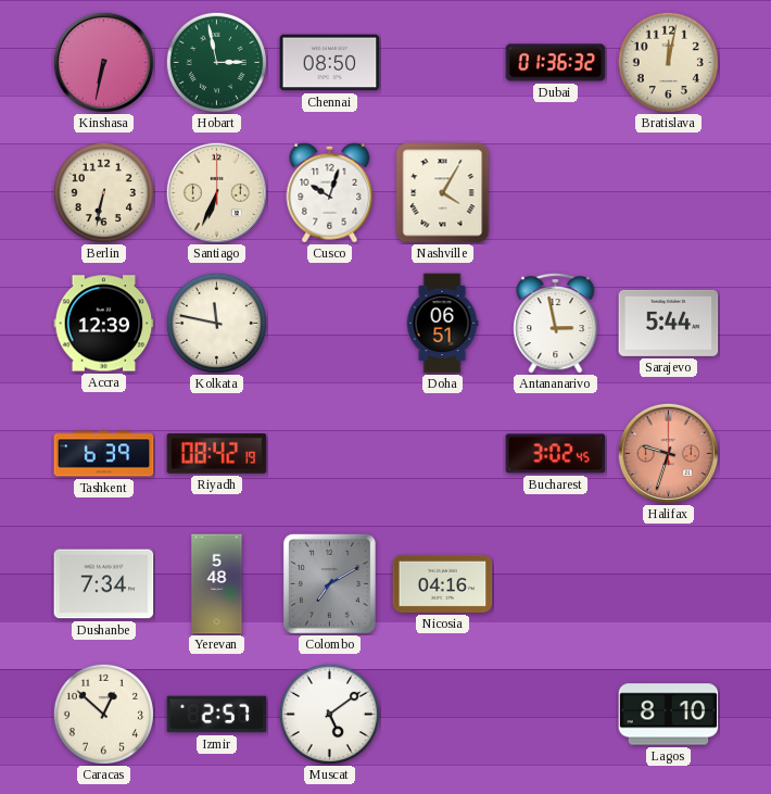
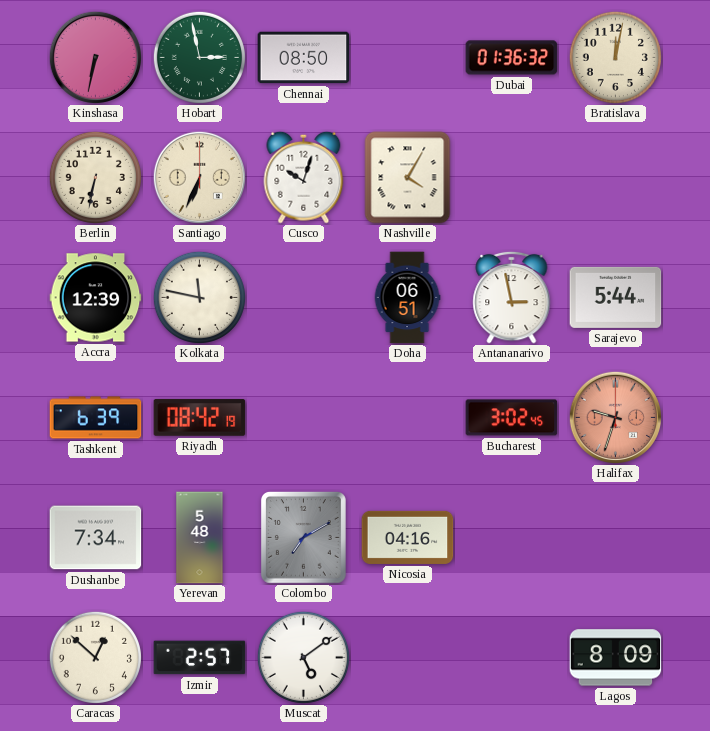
Lagos: 8:10 -> 8:09
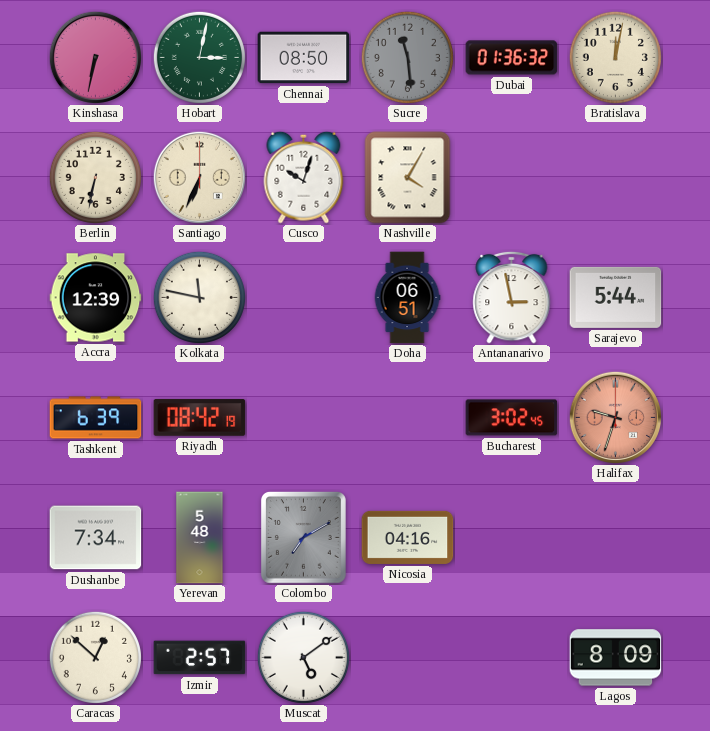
Hobart: 2:58 -> 3:02
Sucre: none -> 11:29
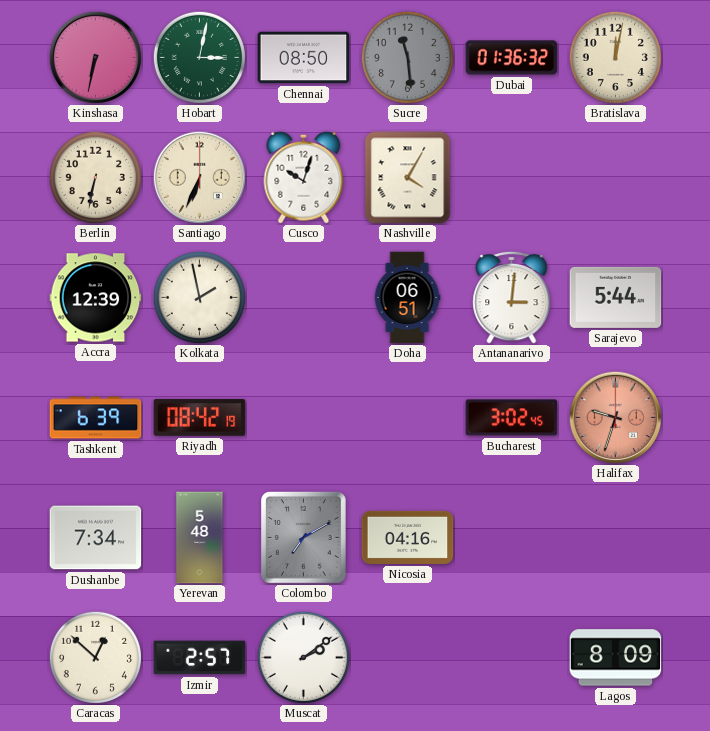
Kolkata: 11:47 -> 1:58
Antananarivo: 2:58 -> 3:01
Muscat: 5:09 -> 2:09
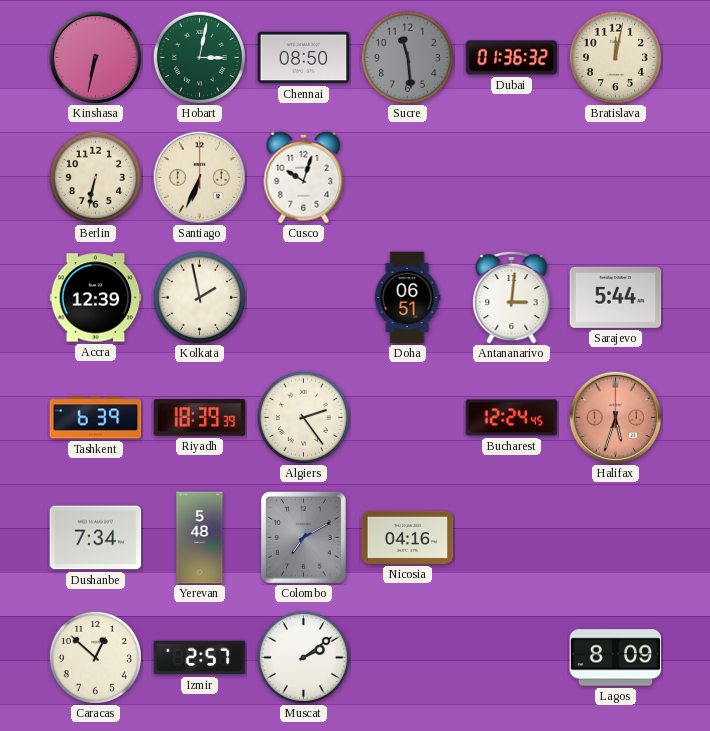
Nashville: 4:05 -> none
Riyadh: 08:42 -> 18:39
Algiers: none -> 2:24
Bucharest: 3:02 -> 12:24
Halifax: 9:33 -> 5:33
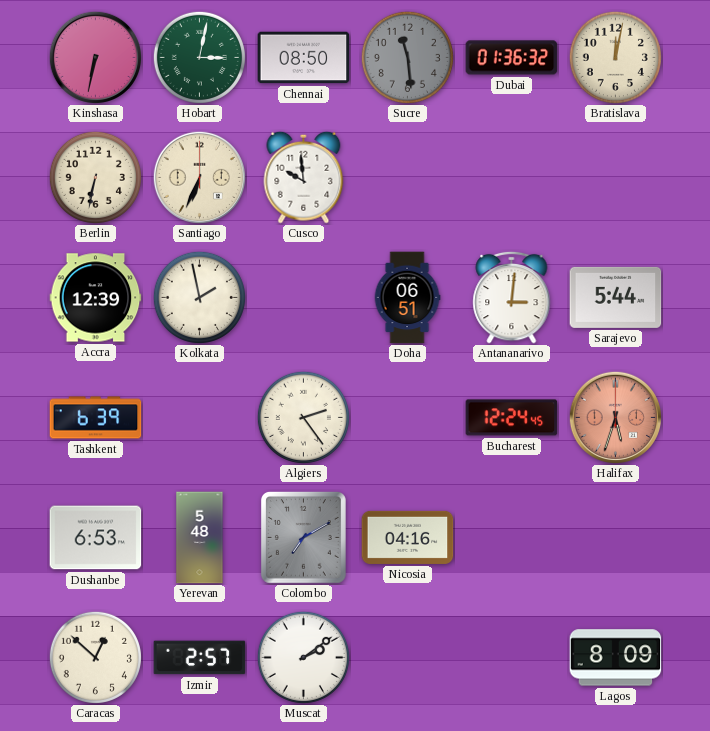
Cusco: 10:03 -> 9:59
Riyadh: 18:39 -> none
Dushanbe: 7:34 -> 6:53
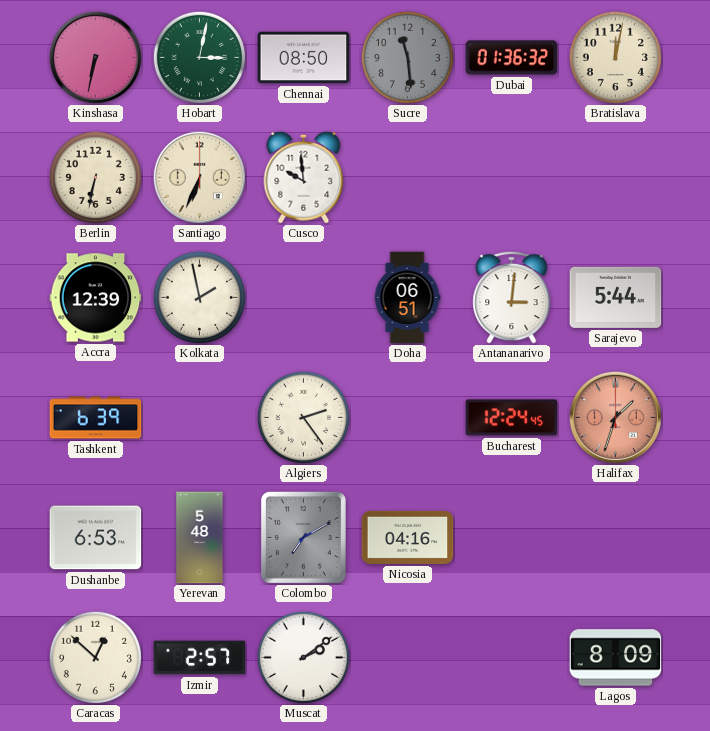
Halifax: 5:33 -> 1:33
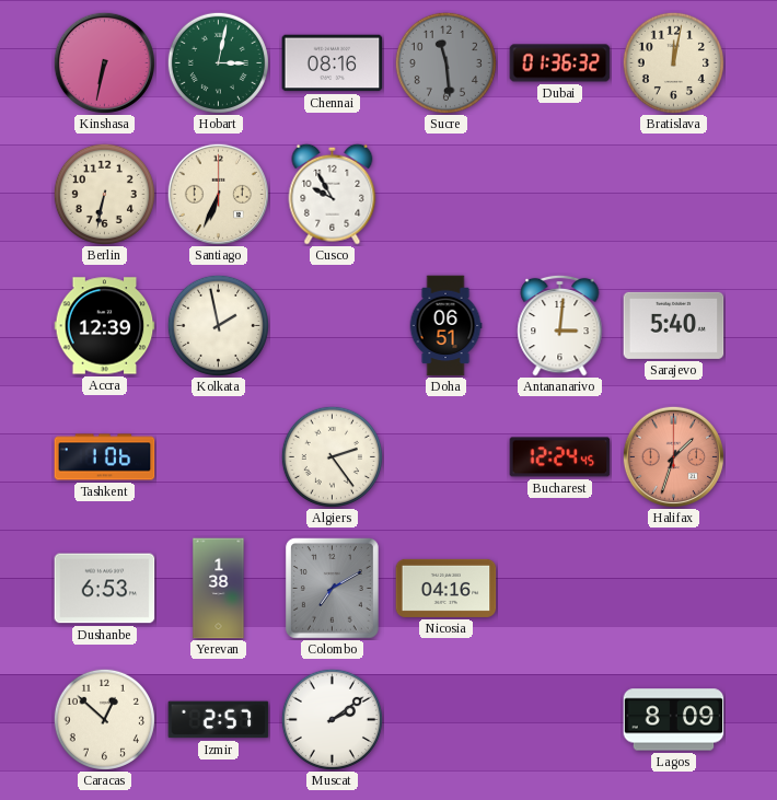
Chennai: 08:50 -> 08:16
Cusco: 9:59 -> 9:55
Sarajevo: 5:44 -> 5:40
Tashkent: 6:39 -> 1:06
Yerevan: 5:48 -> 1:38
